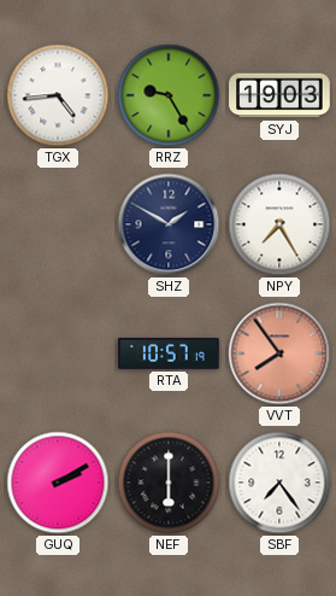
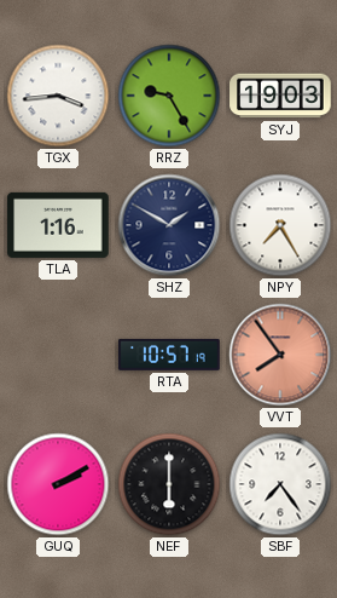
TGX: 4:44 -> 3:44
TLA: none -> 1:16
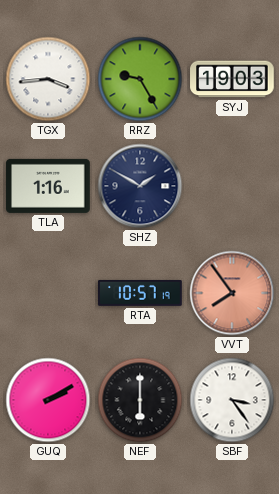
NPY: 7:25 -> none
SBF: 7:24 -> 3:24
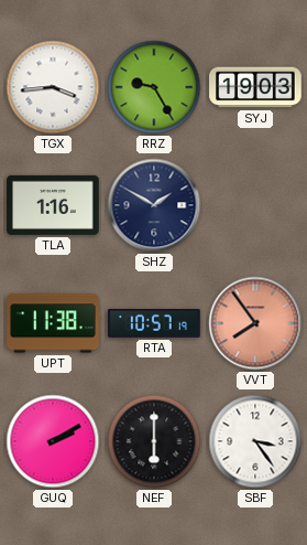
UPT: none -> 11:38
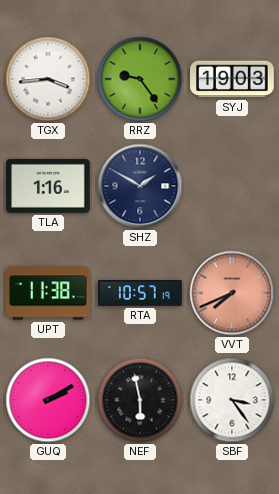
RRZ: 9:25 -> 9:24
VVT: 7:54 -> 7:41
NEF: 6:00 -> 5:58
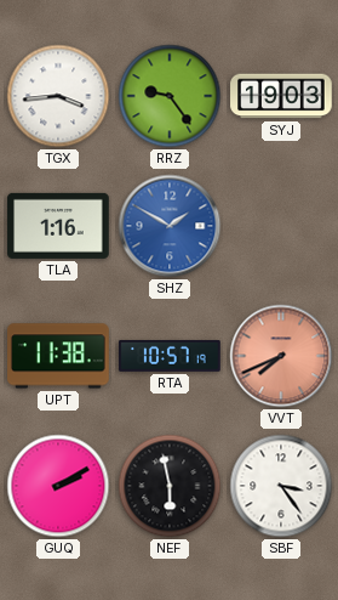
SHZ dial: navy -> blue
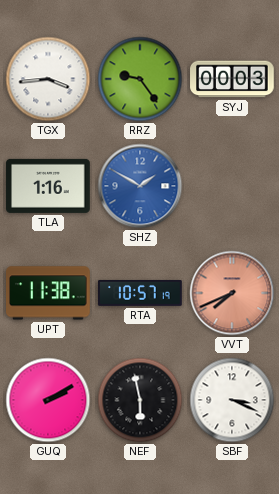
SYJ: 19:03 -> 00:03
SBF: 3:24 -> 3:19
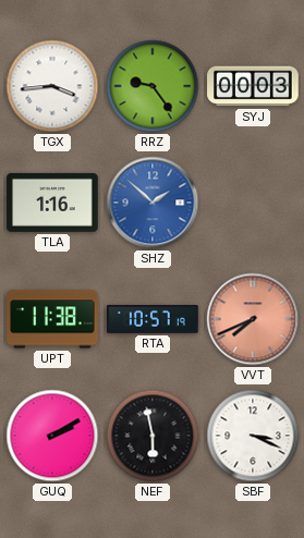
SHZ: 1:50 -> 1:52
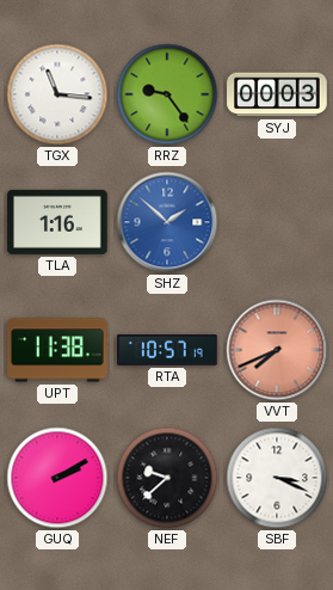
TGX: 3:44 -> 11:16
NEF: 5:58 -> 9:38
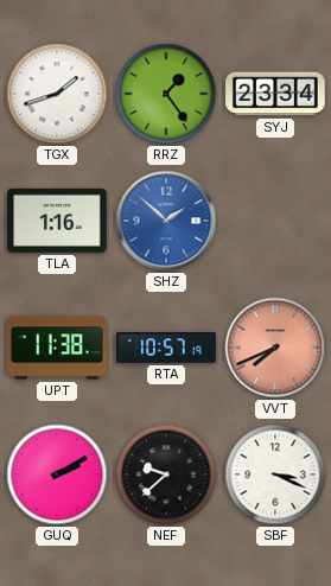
TGX: 11:16 -> 1:42
RRZ: 9:24 -> 1:24
SYJ: 00:03 -> 23:34
